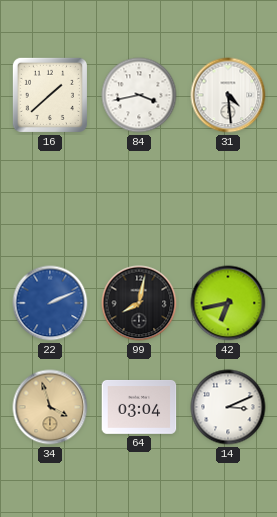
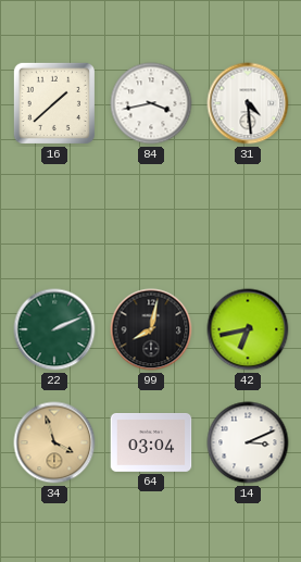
22 dial: blue -> green
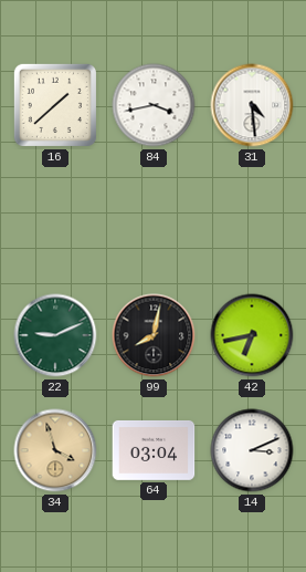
22: 2:11 -> 9:11
